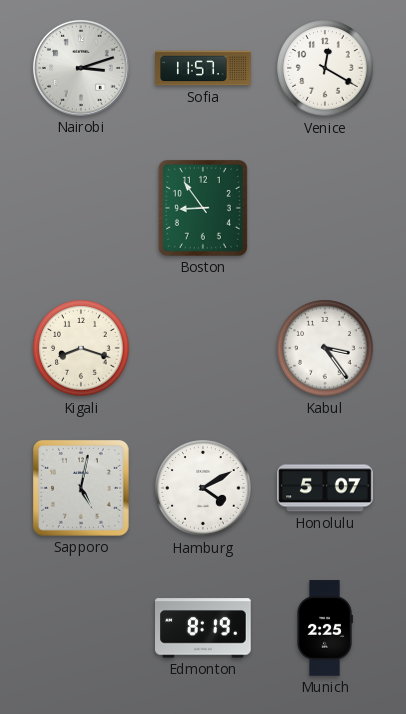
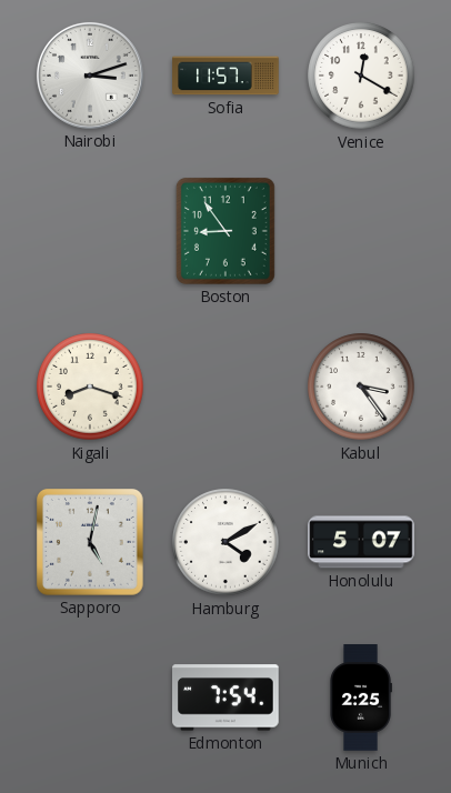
Edmonton: 8:19 -> 7:54
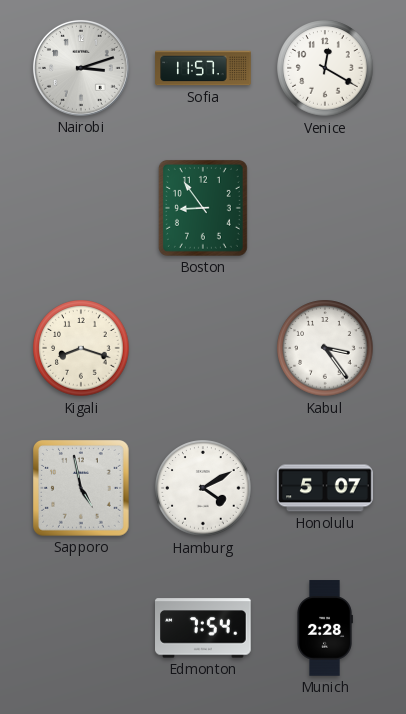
Sapporo: 5:02 -> 4:58
Munich: 2:25 -> 2:28
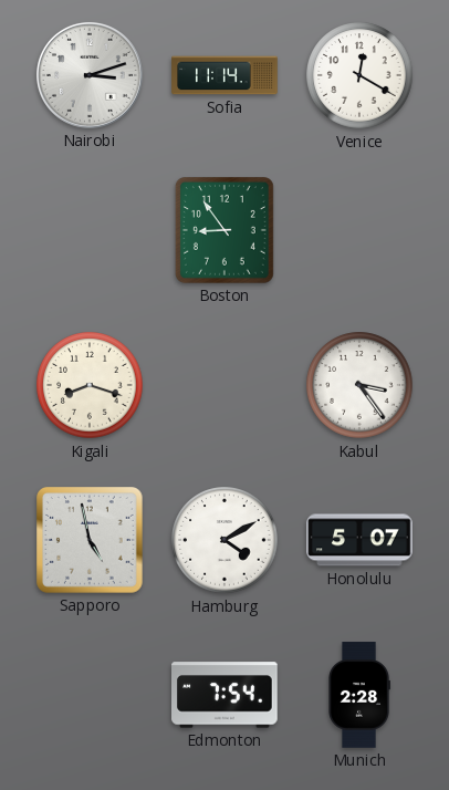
Sofia: 11:57 -> 11:14
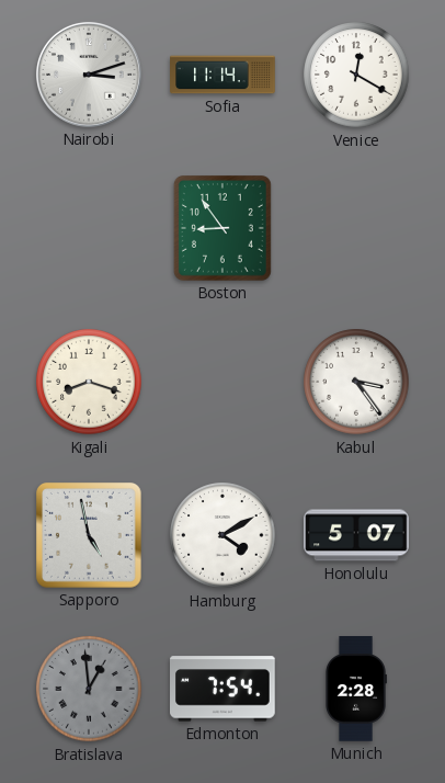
Bratislava: none -> 12:59
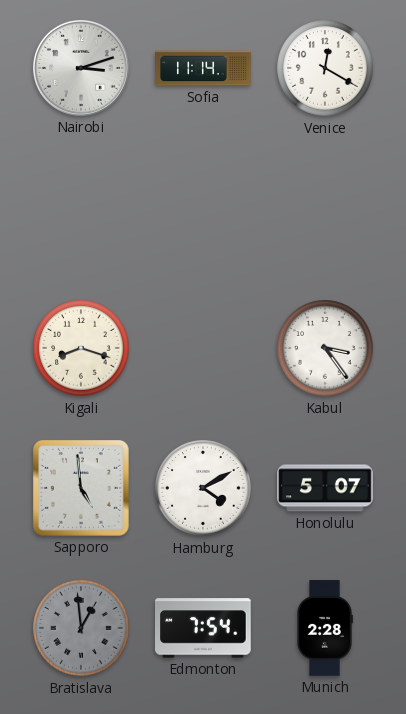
Boston: 8:54 -> none
Sapporo: 4:58 -> 4:59
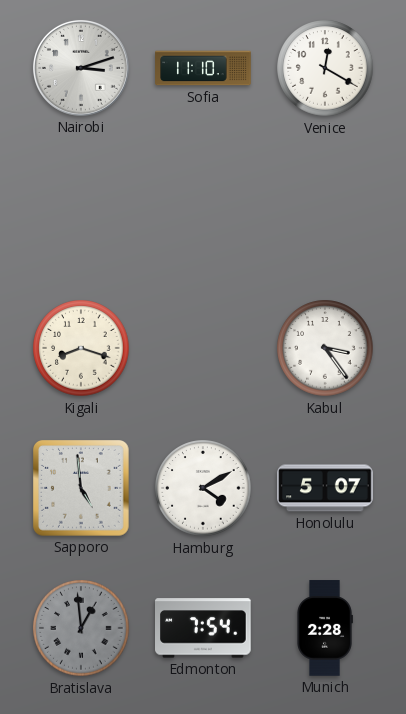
Sofia: 11:14 -> 11:10
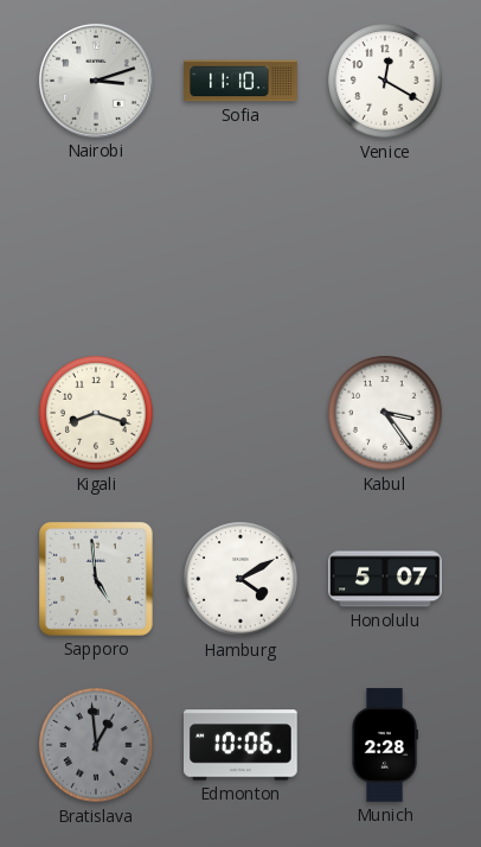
Edmonton: 7:54 -> 10:06
